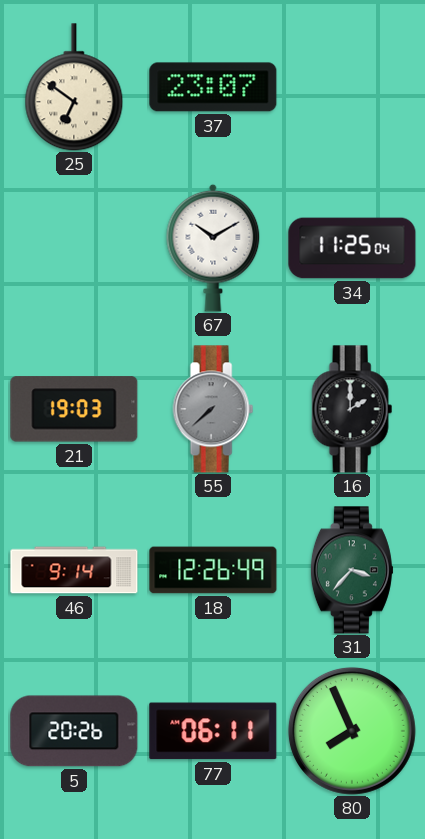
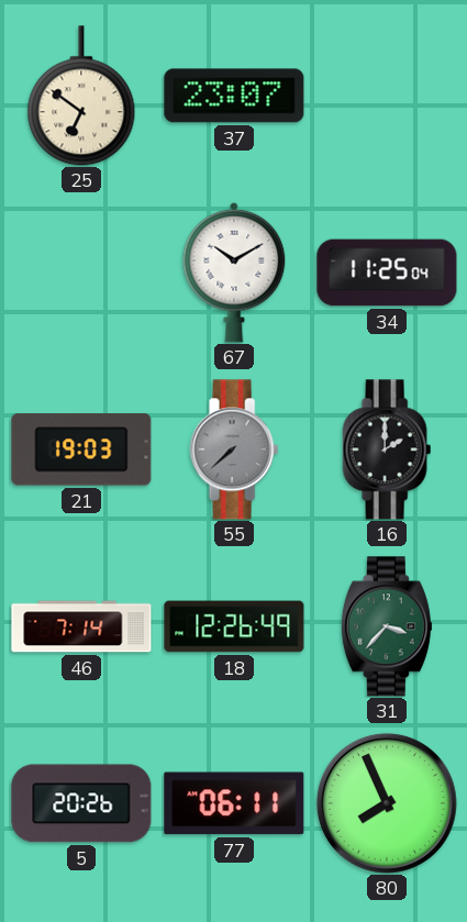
46: 9:14 -> 7:14
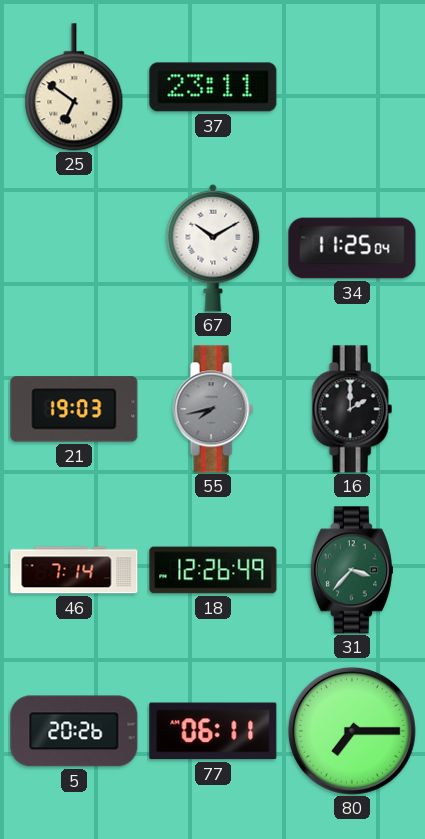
37: 23:07 -> 23:11
55: 7:38 -> 7:43
80: 7:56 -> 7:15
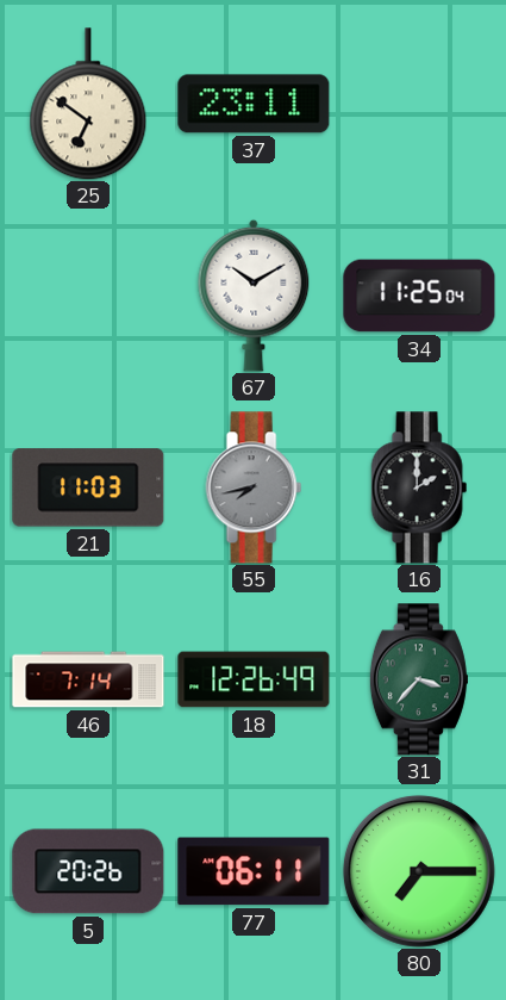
21: 19:03 -> 11:03
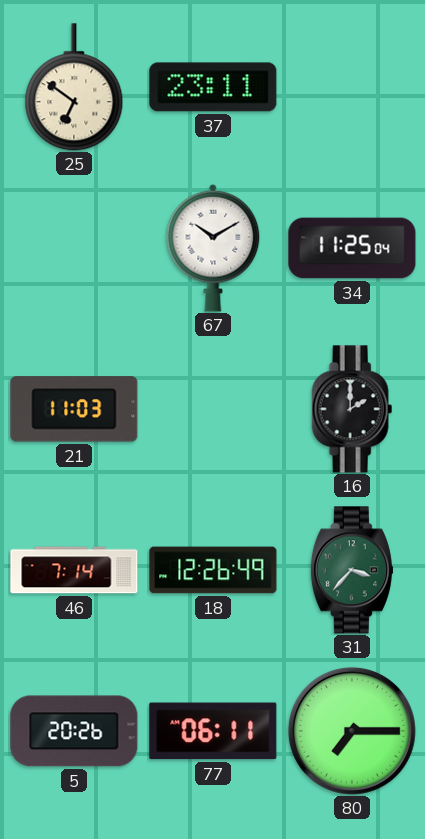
55: 7:43 -> none
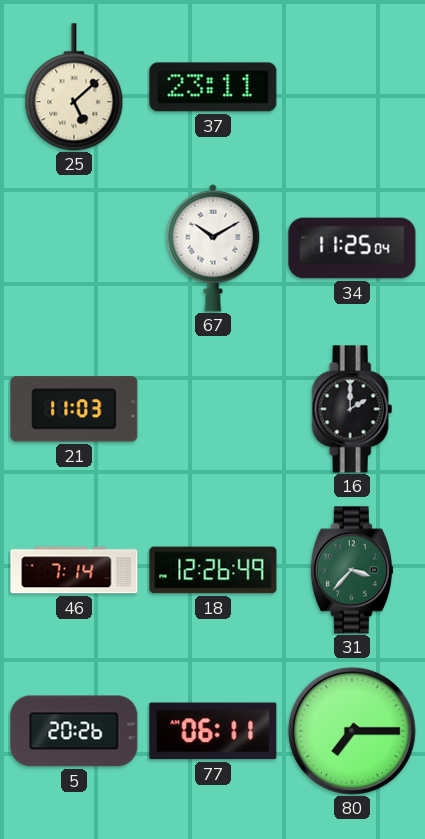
25: 6:51 -> 5:08
